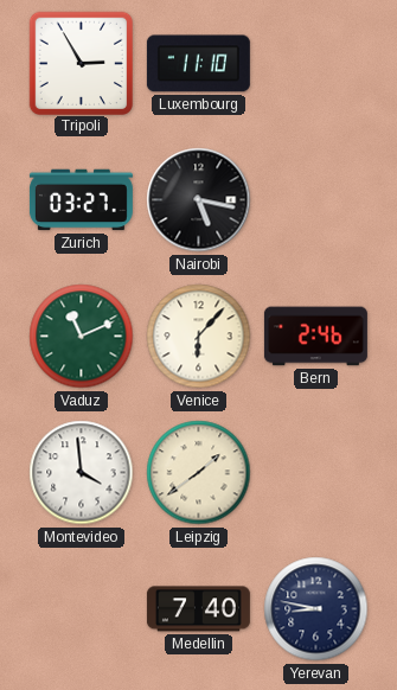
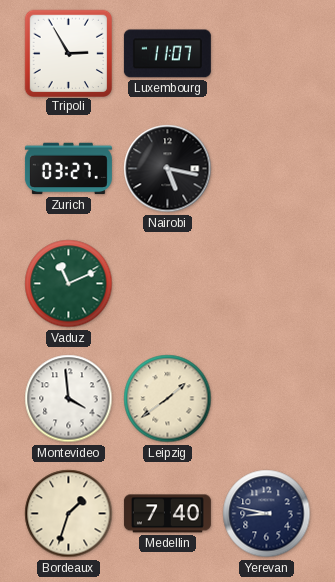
Luxembourg: 11:10 -> 11:07
Venice: 6:07 -> none
Bern: 2:46 -> none
Bordeaux: none -> 1:33
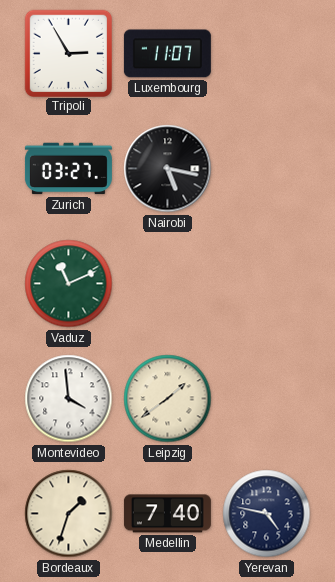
Yerevan: 8:47 -> 4:47
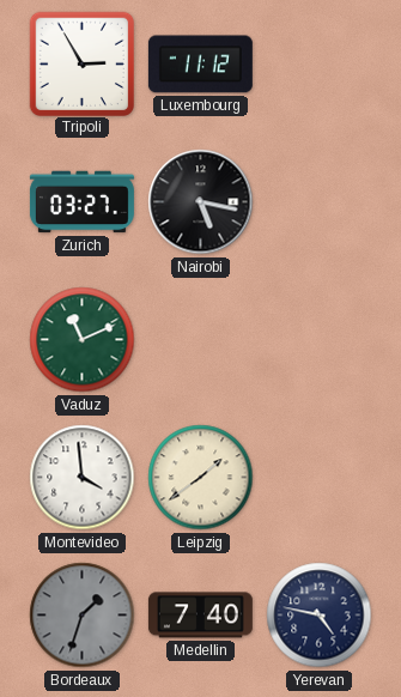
Luxembourg: 11:07 -> 11:12
Bordeaux dial: cream -> grey
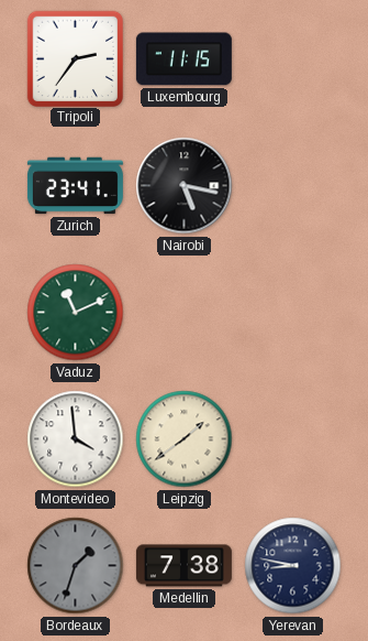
Tripoli: 2:55 -> 2:36
Luxembourg: 11:12 -> 11:15
Zurich: 03:27 -> 23:41
Medellin: 7:40 -> 7:38
Yerevan: 4:47 -> 8:47
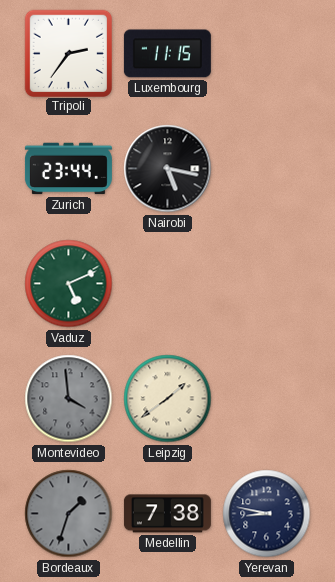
Zurich: 23:41 -> 23:44
Vaduz: 11:11 -> 5:11
Montevideo dial: white -> grey
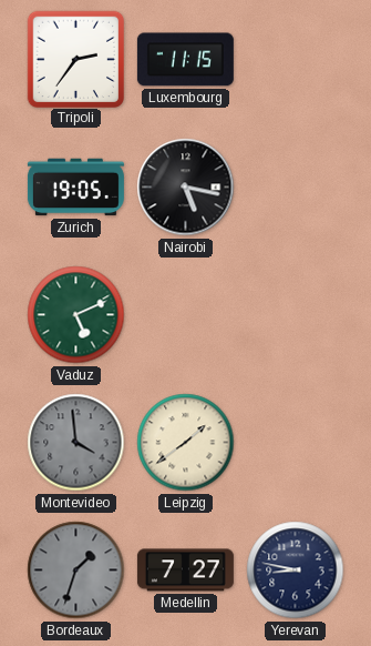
Zurich: 23:44 -> 19:05
Medellin: 7:38 -> 7:27
